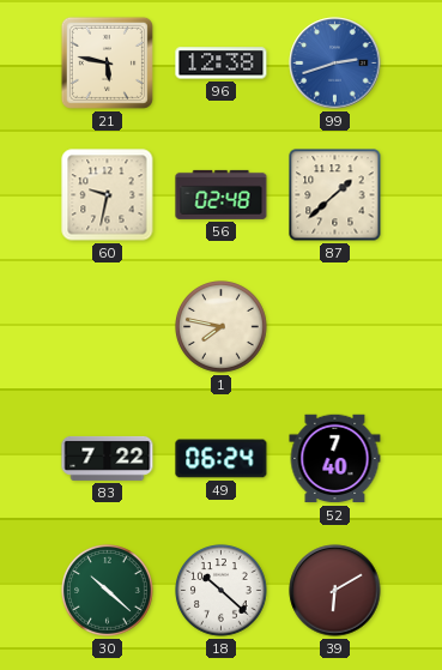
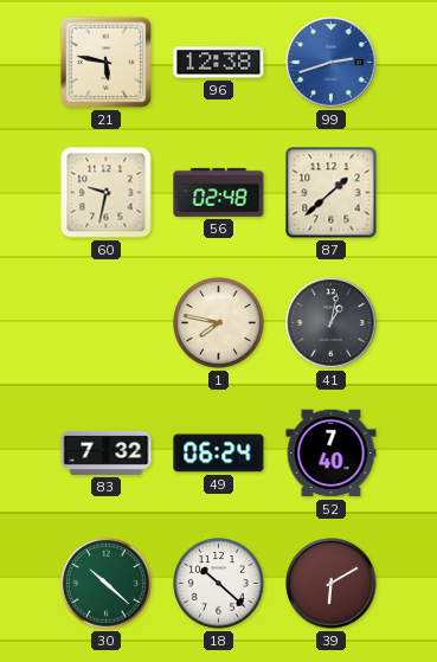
41: none -> 1:02
83: 7:22 -> 7:32
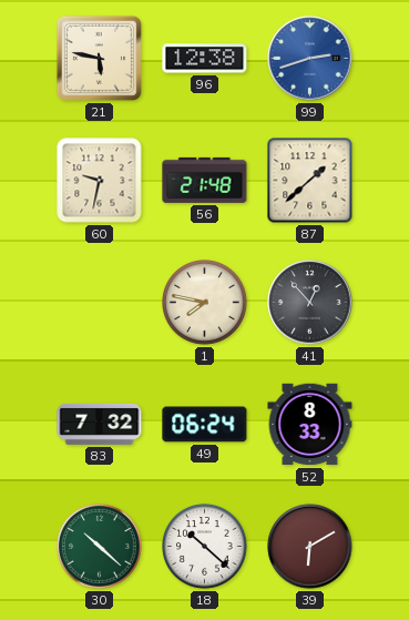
56: 02:48 -> 21:48
41: 1:02 -> 12:53
52: 7:40 -> 8:33
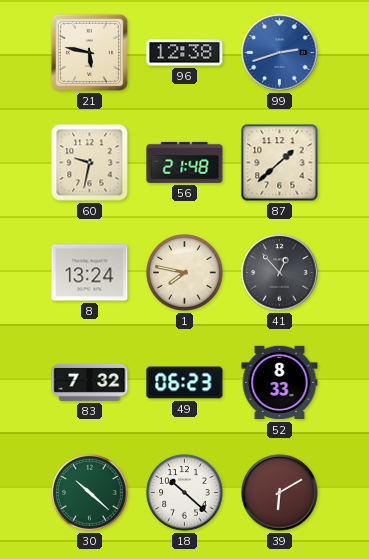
8: none -> 13:24
49: 06:24 -> 06:23
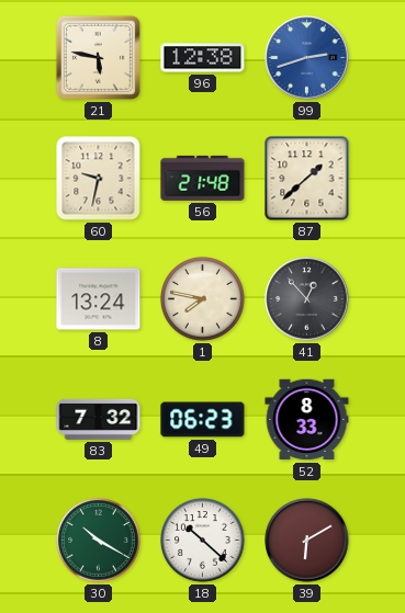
30: 10:22 -> 10:20
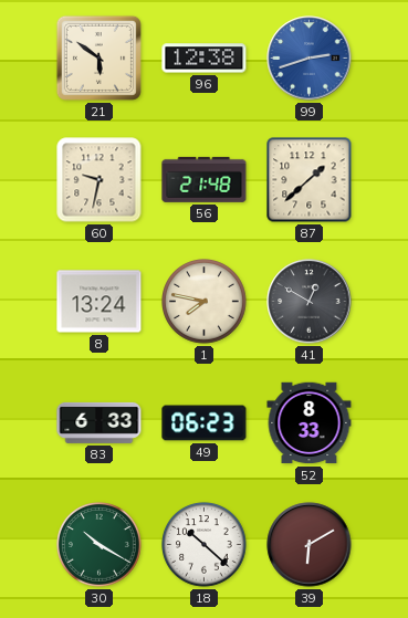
21: 5:47 -> 5:51
41: 12:53 -> 12:50
83: 7:32 -> 6:33
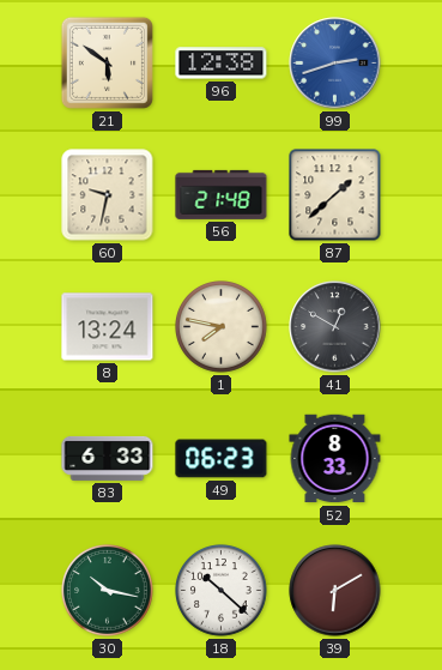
30: 10:20 -> 10:17
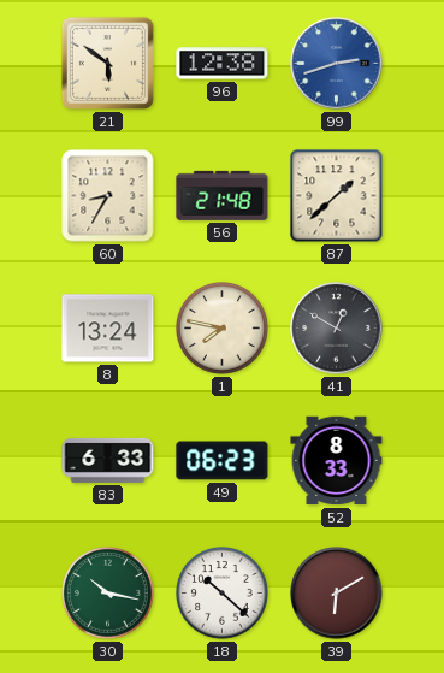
60: 9:32 -> 8:35
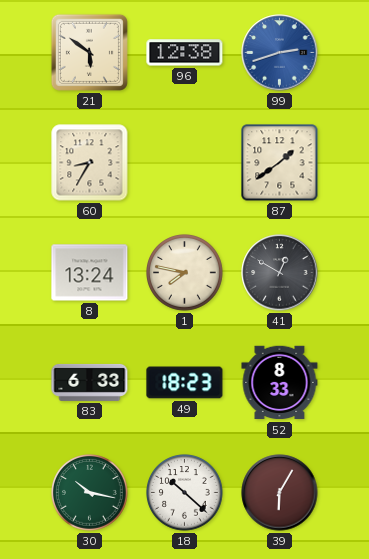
56: 21:48 -> none
87: 1:38 -> 1:39
49: 06:23 -> 18:23
39: 6:10 -> 6:05
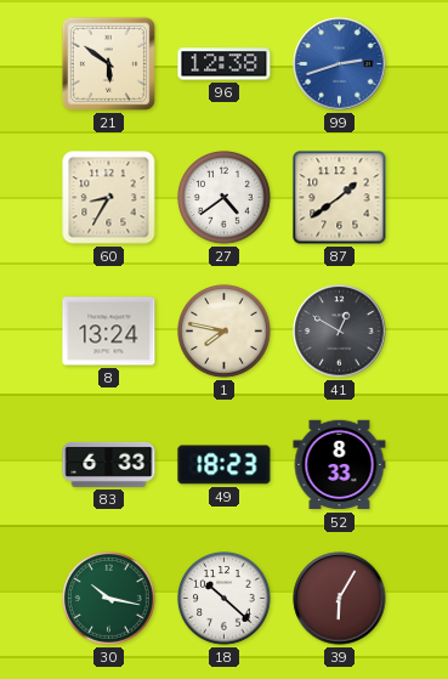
27: none -> 4:39
